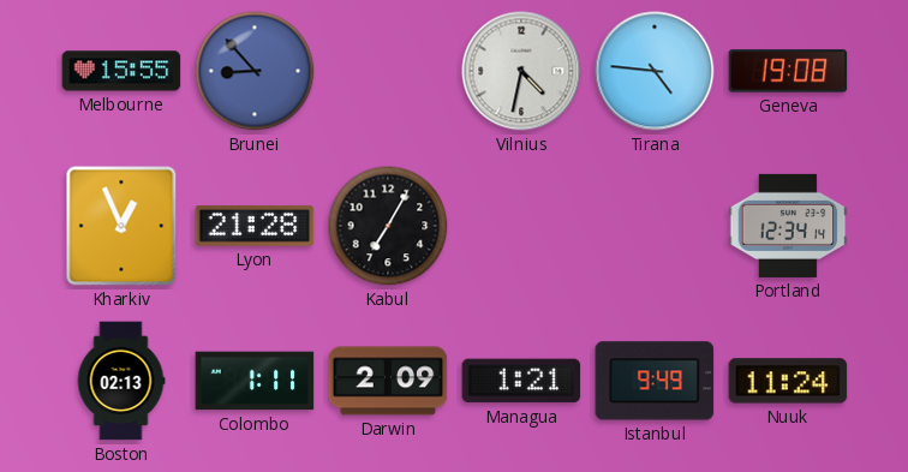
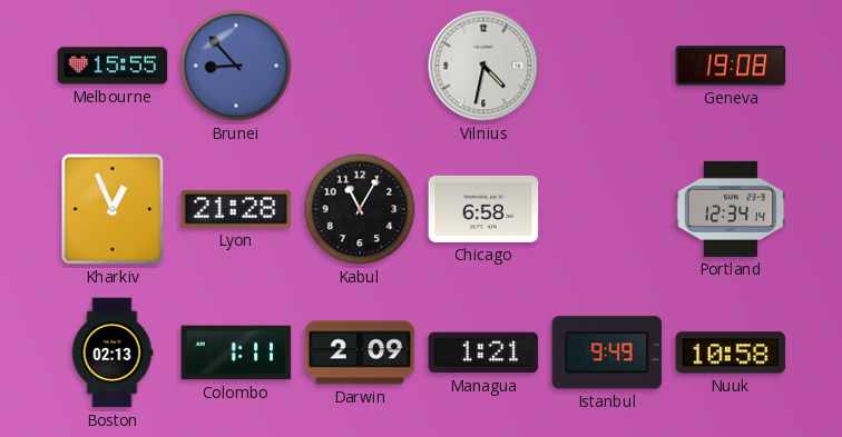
Tirana: 4:46 -> none
Kabul: 7:05 -> 11:05
Chicago: none -> 6:58
Nuuk: 11:24 -> 10:58
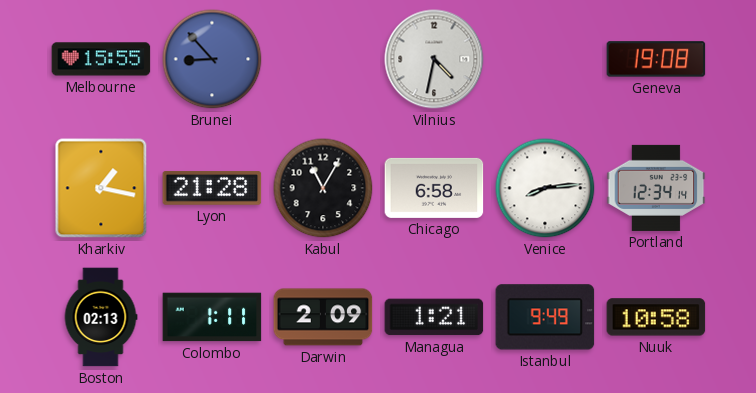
Kharkiv: 12:56 -> 1:17
Venice: none -> 8:14
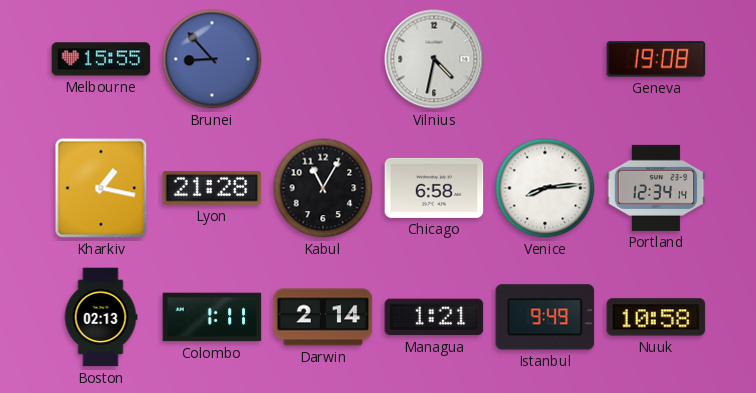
Darwin: 2:09 -> 2:14
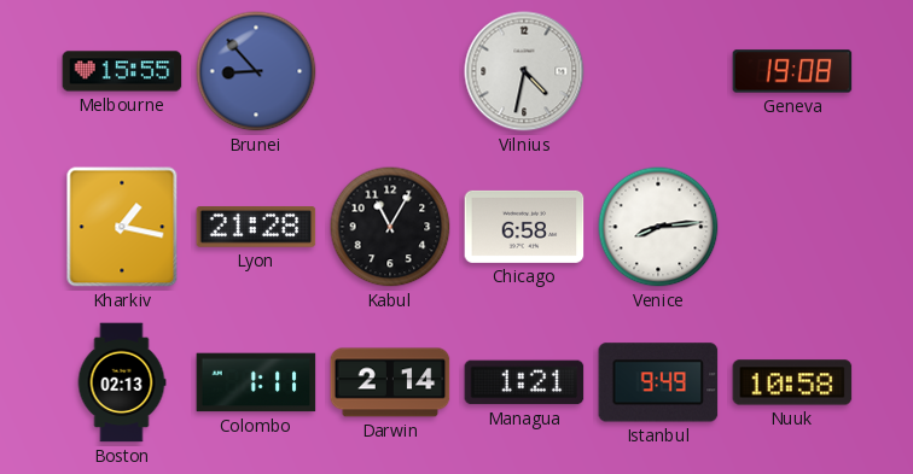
Portland: 12:34 -> none
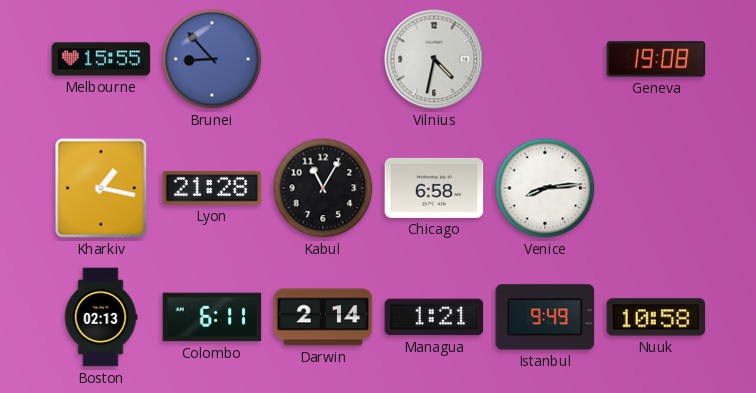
Colombo: 1:11 -> 6:11
